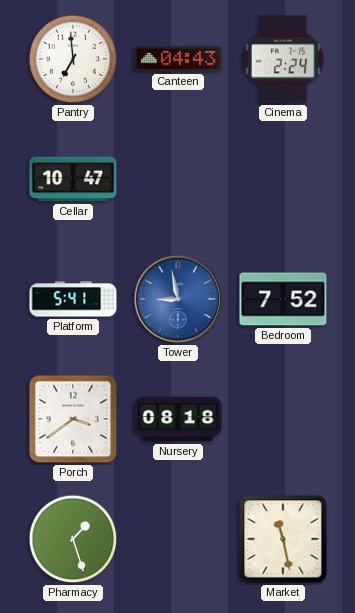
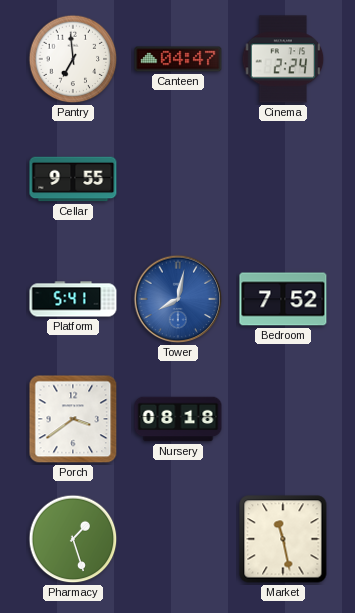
Canteen: 04:43 -> 04:47
Cellar: 10:47 -> 9:55
Tower: 8:58 -> 8:02
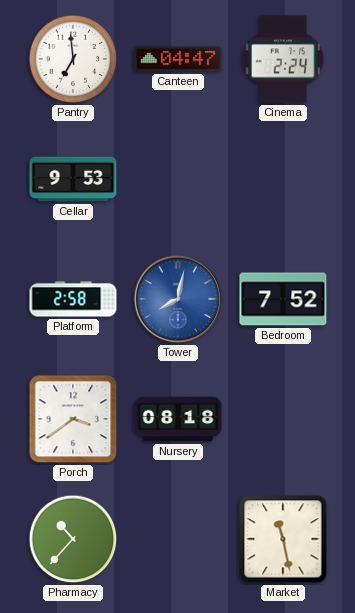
Cellar: 9:55 -> 9:53
Platform: 5:41 -> 2:58
Pharmacy: 1:27 -> 10:37
